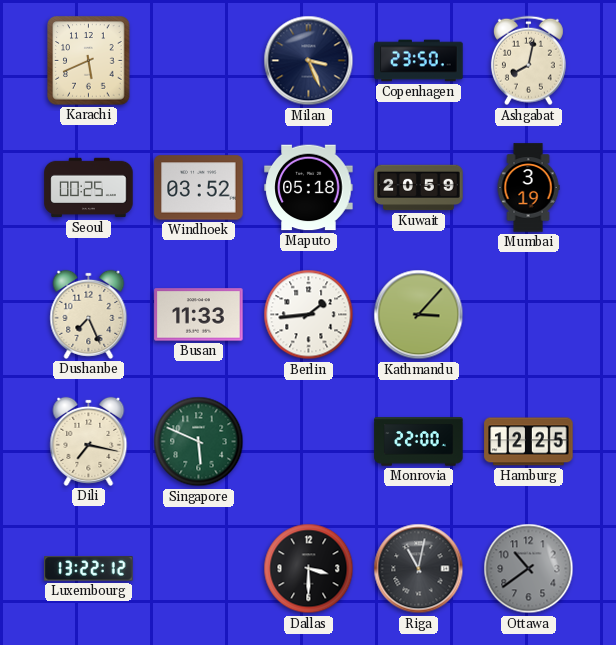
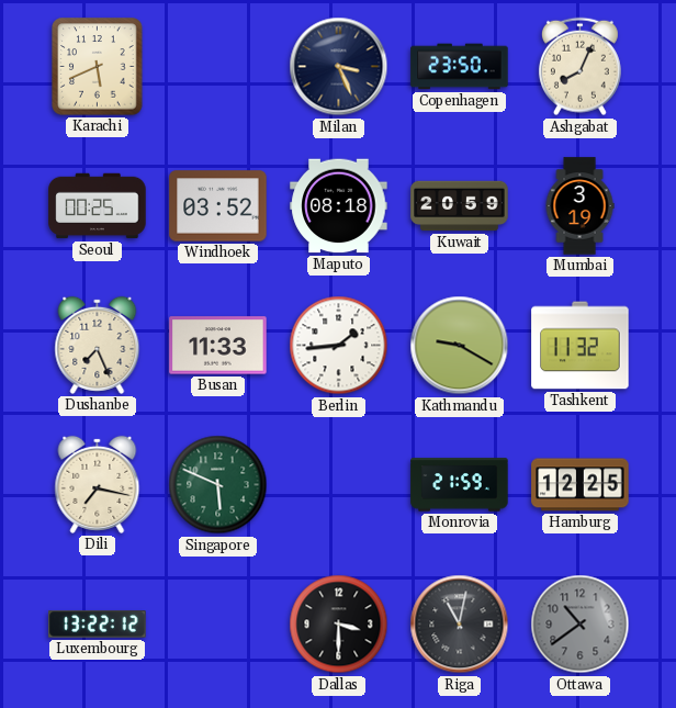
Ashgabat: 8:02 -> 8:04
Maputo: 05:18 -> 08:18
Kathmandu: 3:07 -> 9:20
Tashkent: none -> 11:32
Monrovia: 22:00 -> 21:59
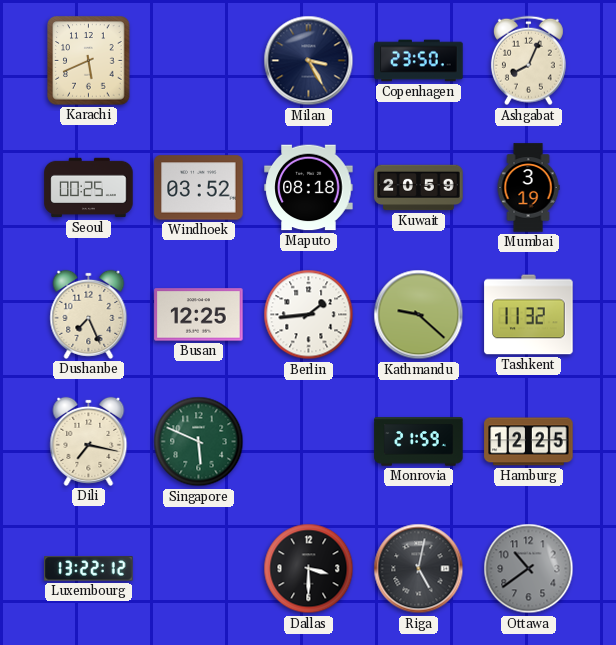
Milan: 3:26 -> 3:25
Busan: 11:33 -> 12:25
Kathmandu: 9:20 -> 9:22
Riga: 11:02 -> 5:02
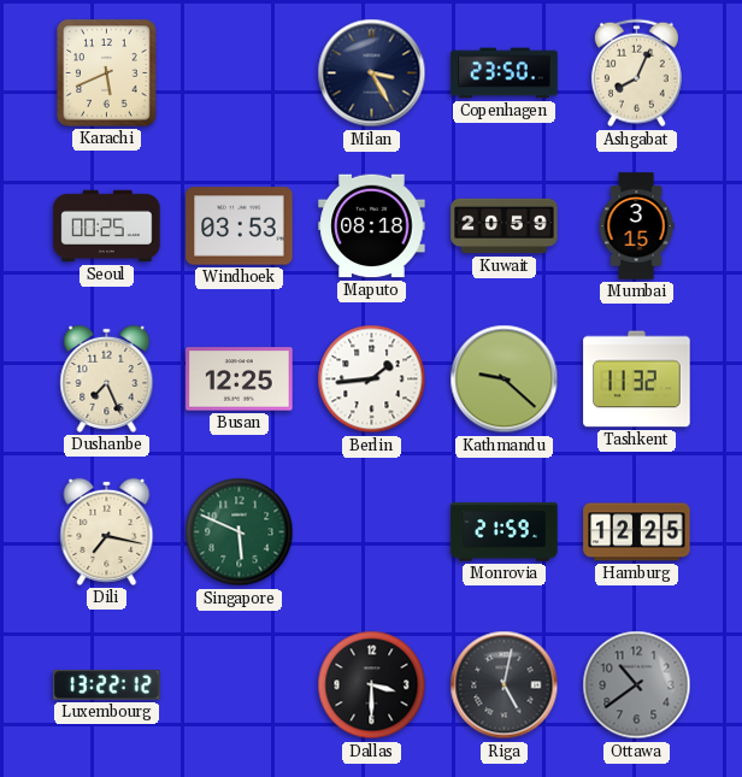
Windhoek: 03:52 -> 03:53
Mumbai: 3:19 -> 3:15
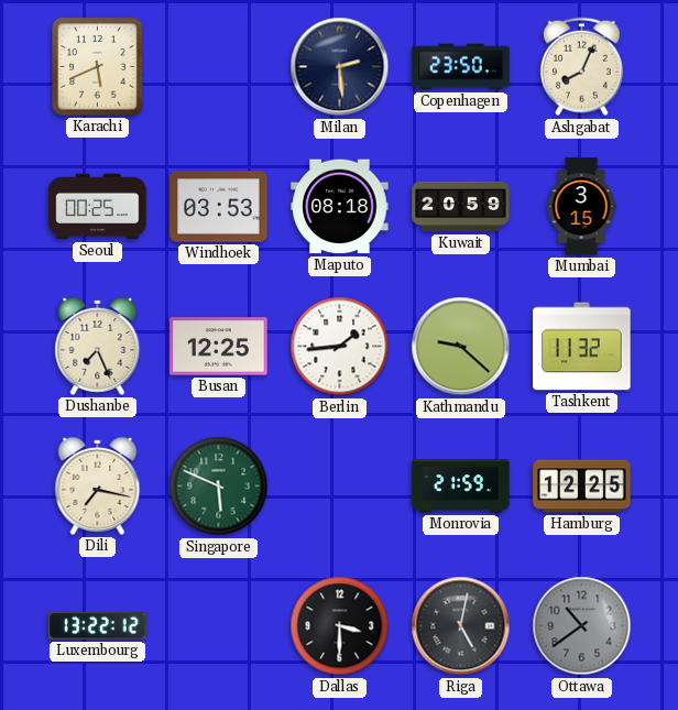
Milan: 3:25 -> 2:29
